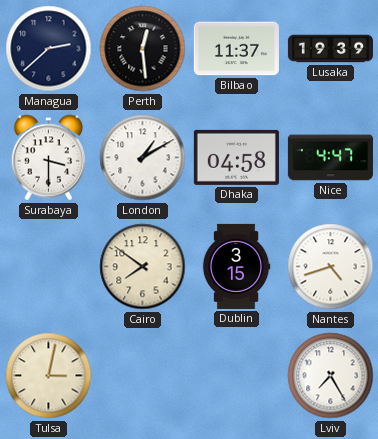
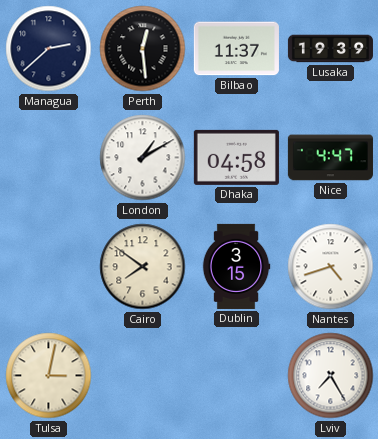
Surabaya: 3:30 -> none
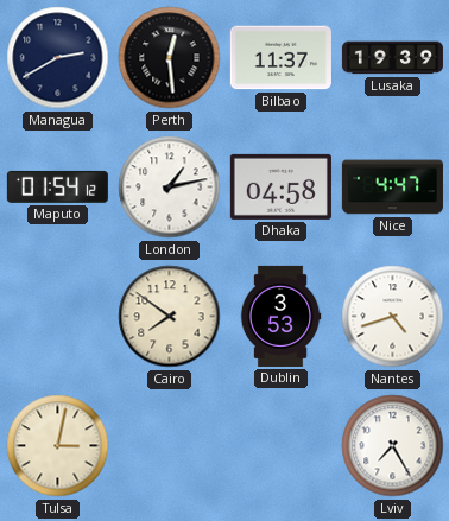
Managua: 2:38 -> 2:40
Maputo: none -> 01:54
London: 1:10 -> 1:13
Dublin: 3:15 -> 3:53
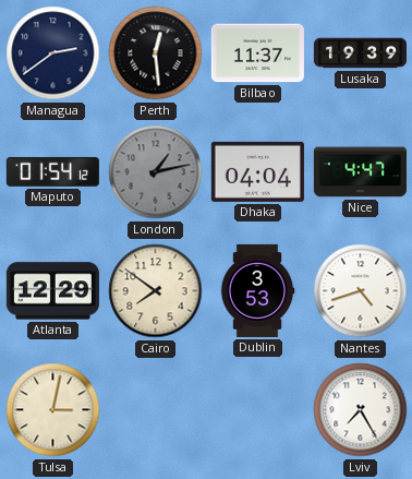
Managua: 2:40 -> 2:39
London dial: white -> grey
Dhaka: 04:58 -> 04:04
Atlanta: none -> 12:29
